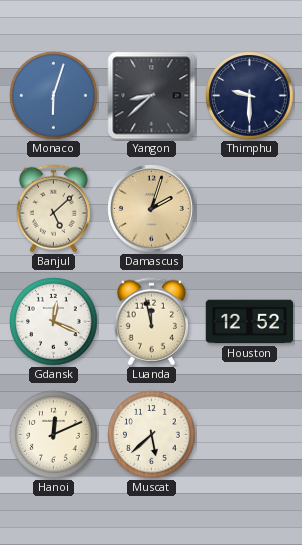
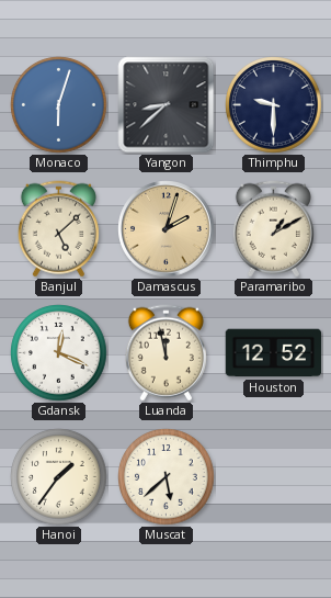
Paramaribo: none -> 1:10
Hanoi: 12:11 -> 1:36
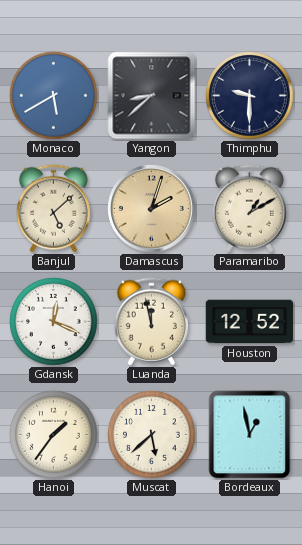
Monaco: 6:03 -> 5:40
Bordeaux: none -> 12:58
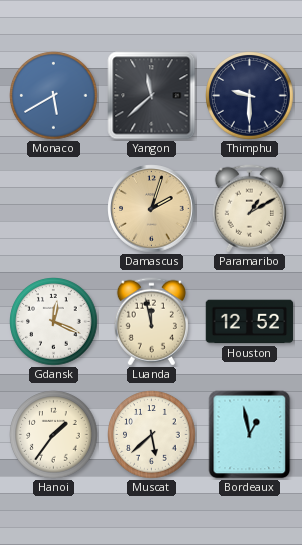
Yangon: 8:38 -> 11:38
Banjul: 5:08 -> none
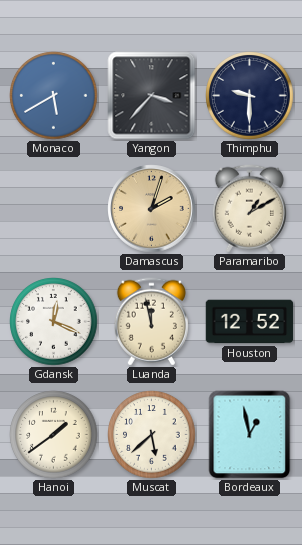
Yangon: 11:38 -> 3:37
Hanoi: 1:36 -> 1:39
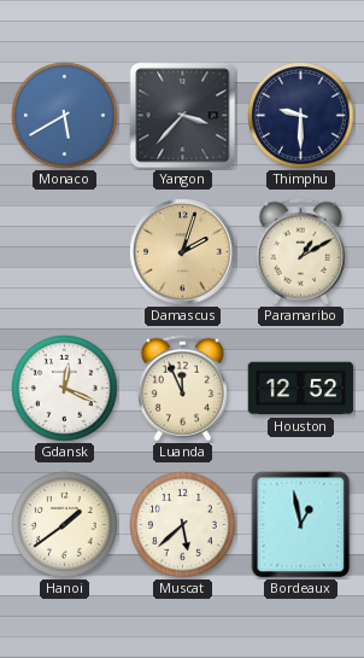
Luanda: 11:58 -> 11:56
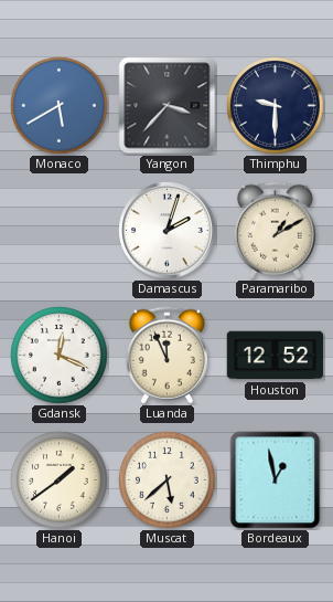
Damascus dial: champagne -> white
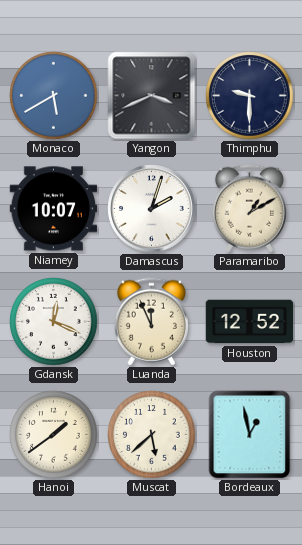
Yangon: 3:37 -> 3:41
Niamey: none -> 10:07
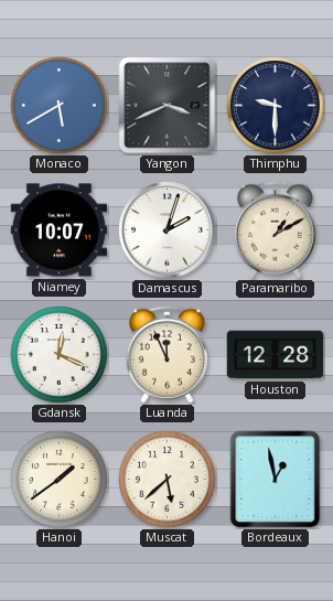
Houston: 12:52 -> 12:28
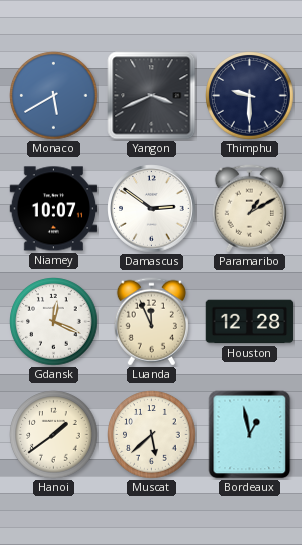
Damascus: 2:03 -> 2:51
